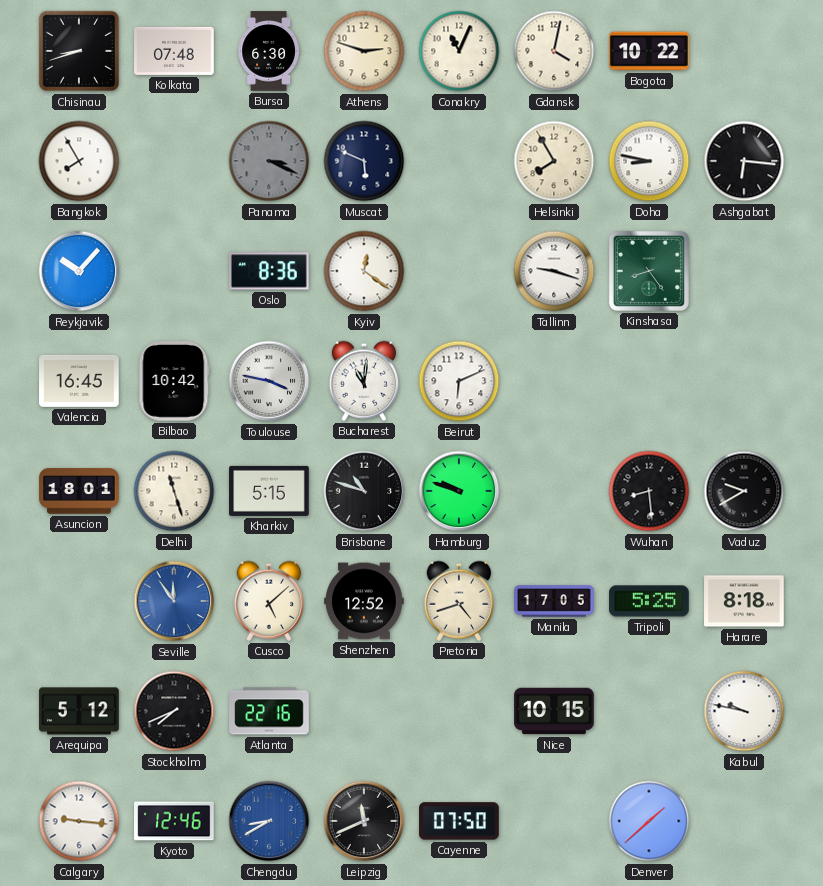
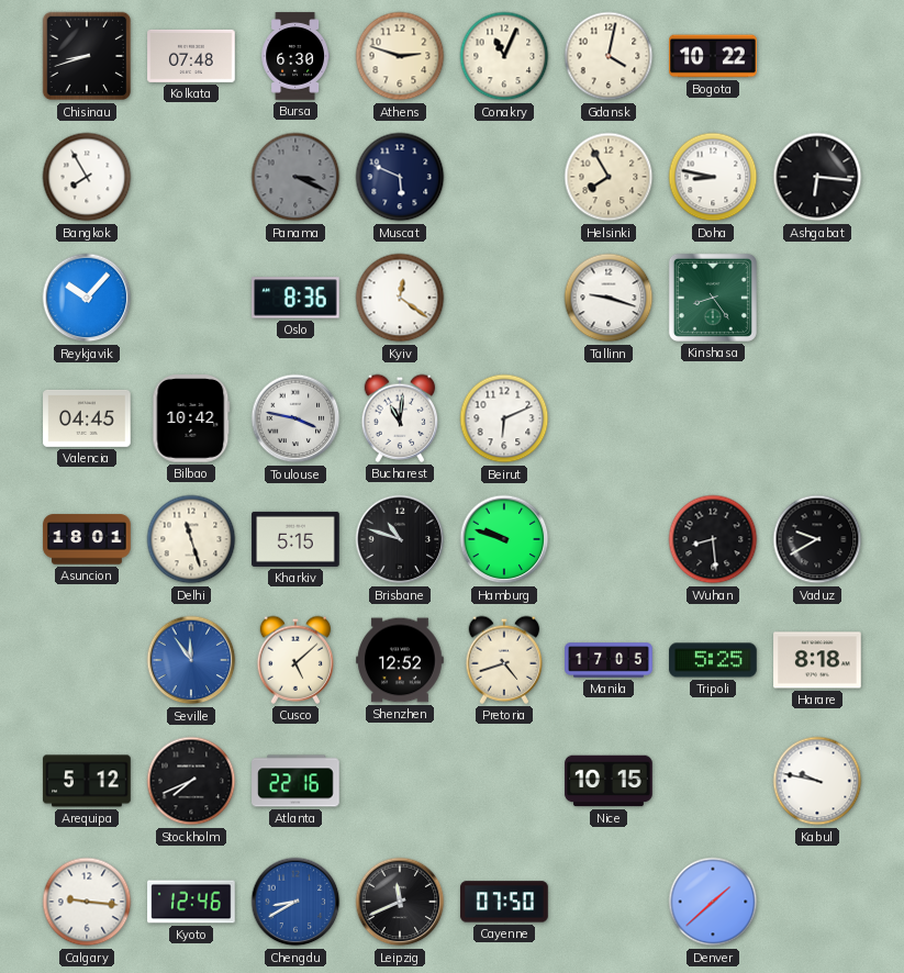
Valencia: 16:45 -> 04:45
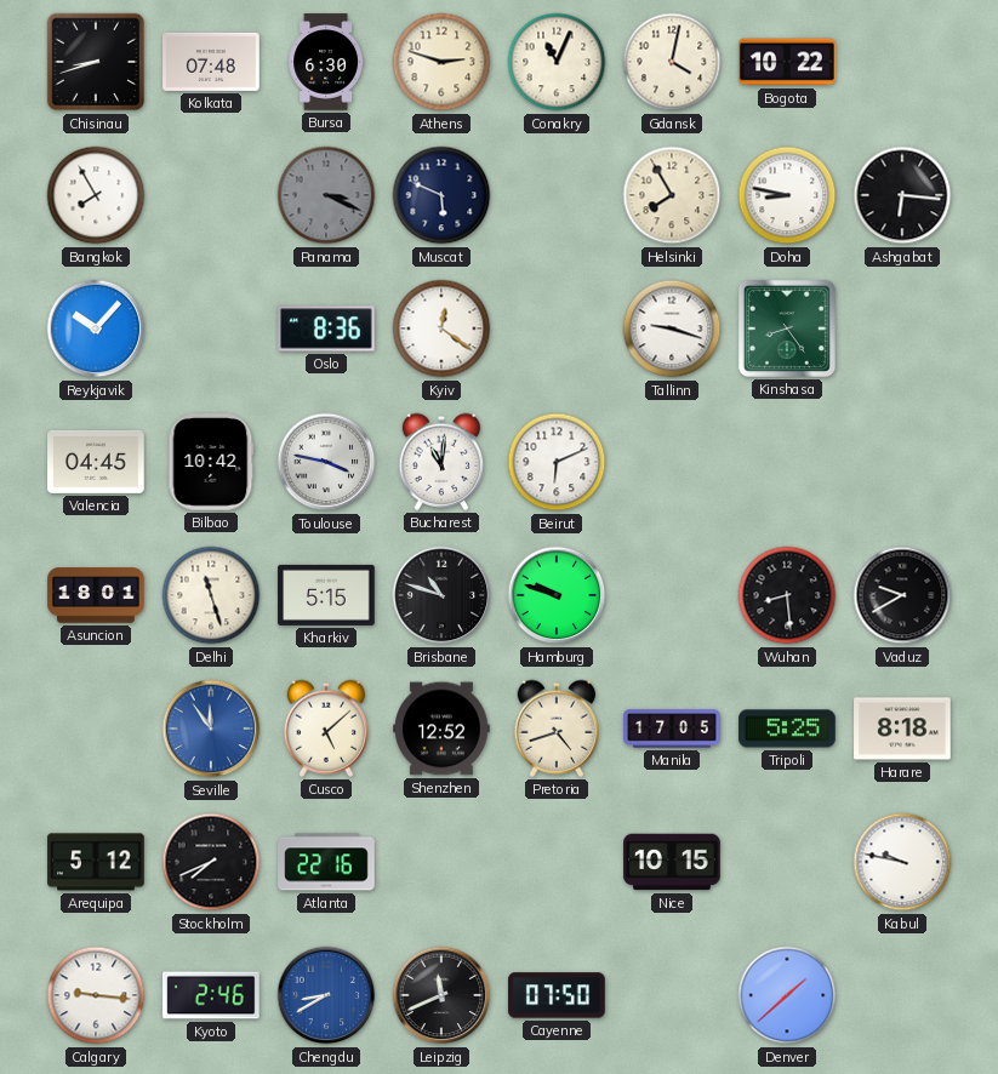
Kyoto: 12:46 -> 2:46
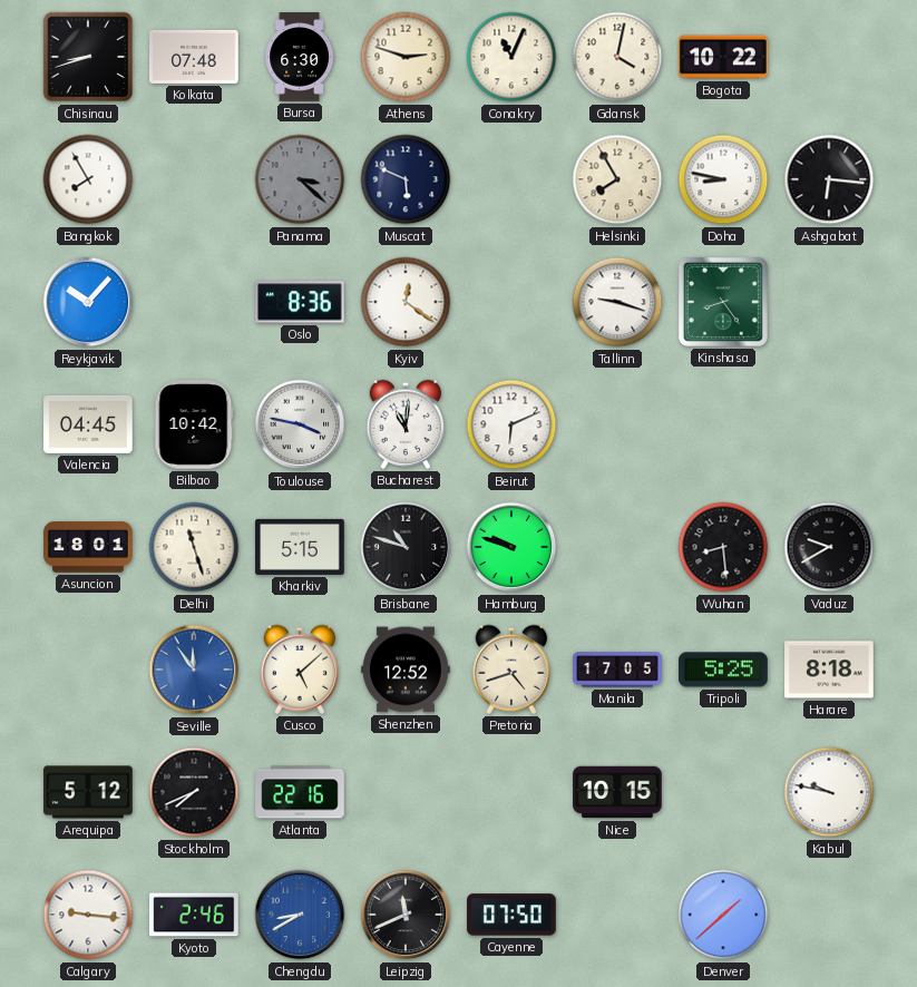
Panama: 3:19 -> 3:22
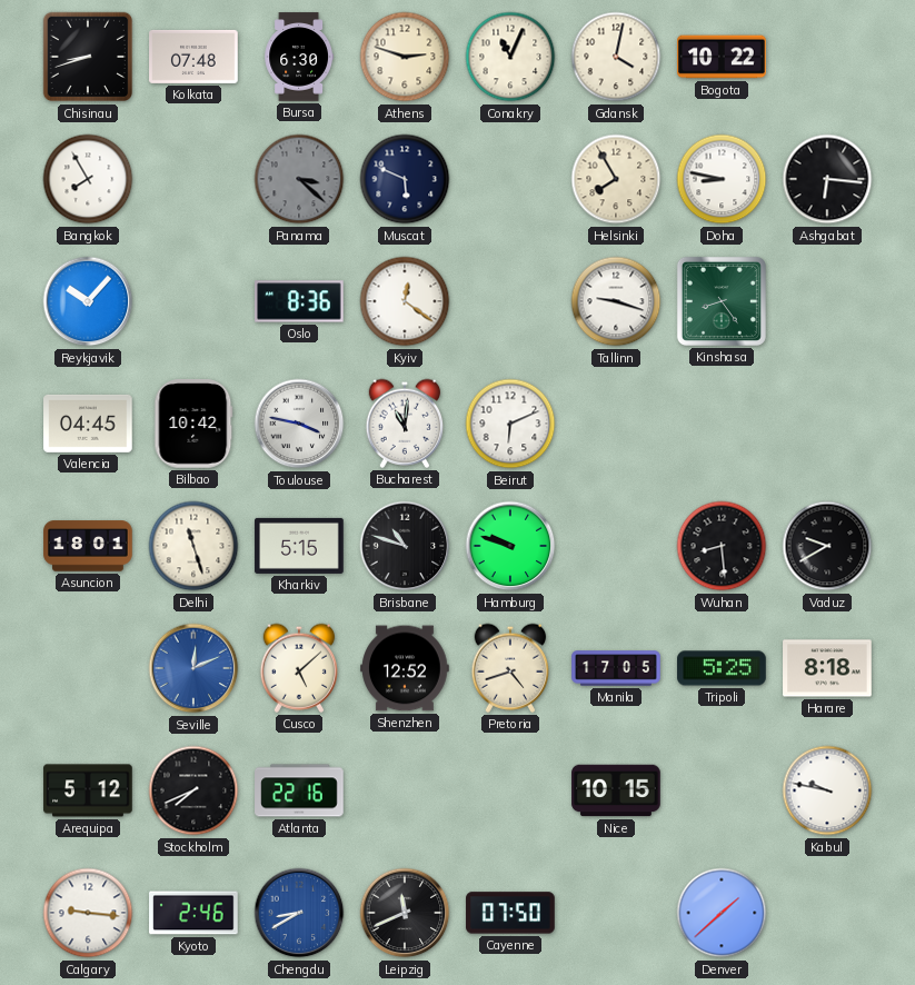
Seville: 11:54 -> 12:11
